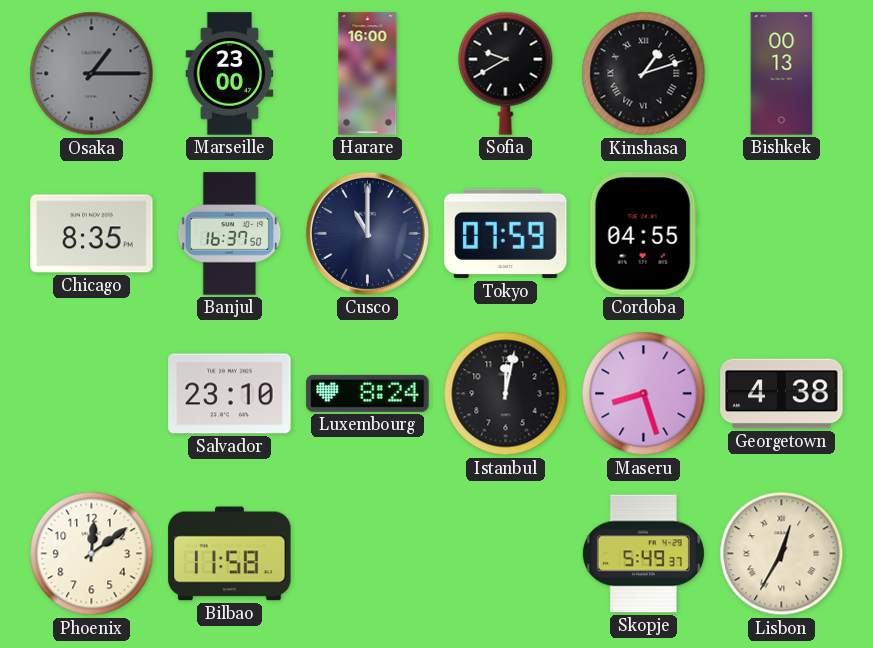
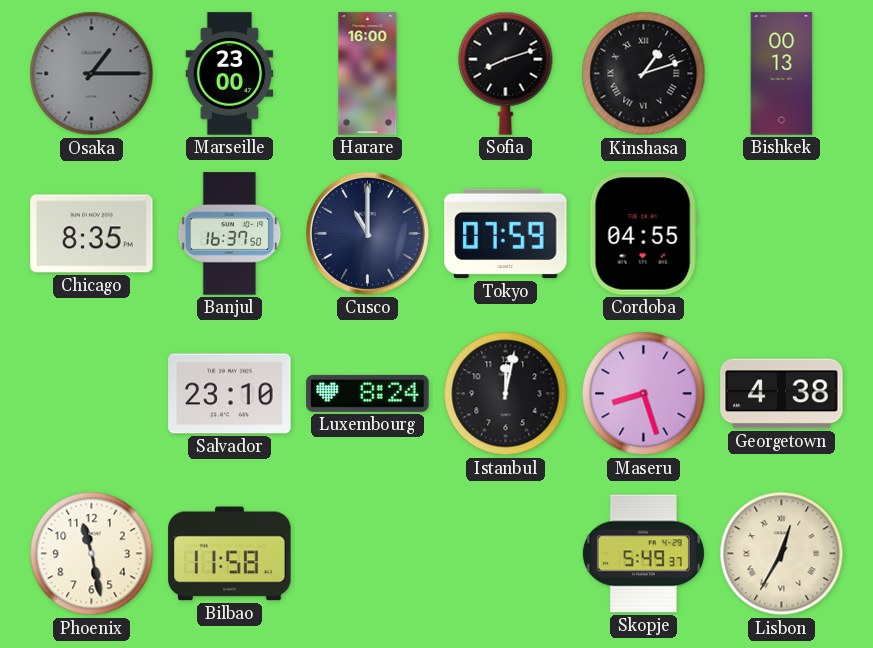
Sofia: 9:40 -> 8:12
Phoenix: 12:09 -> 11:28
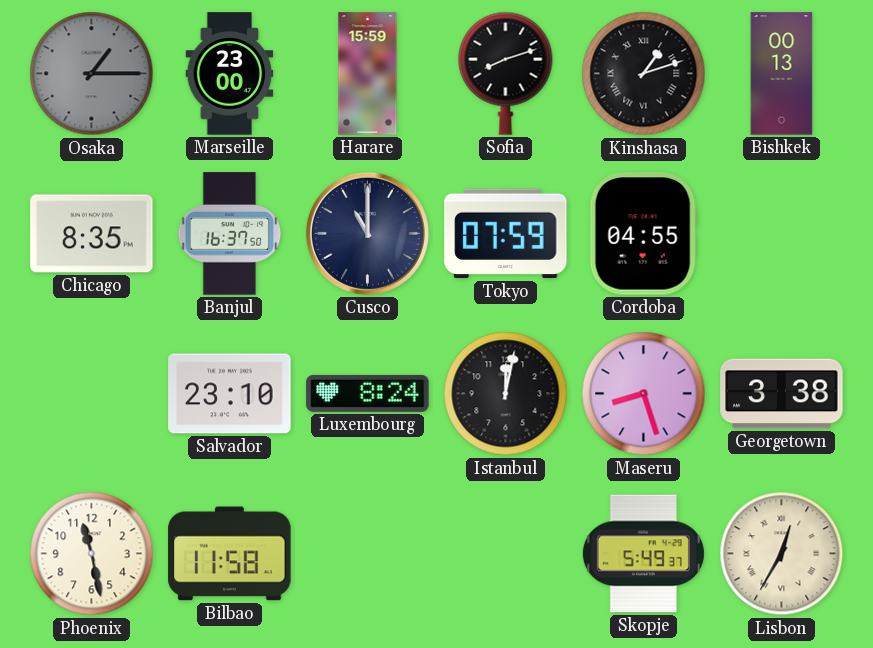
Harare: 16:00 -> 15:59
Georgetown: 4:38 -> 3:38
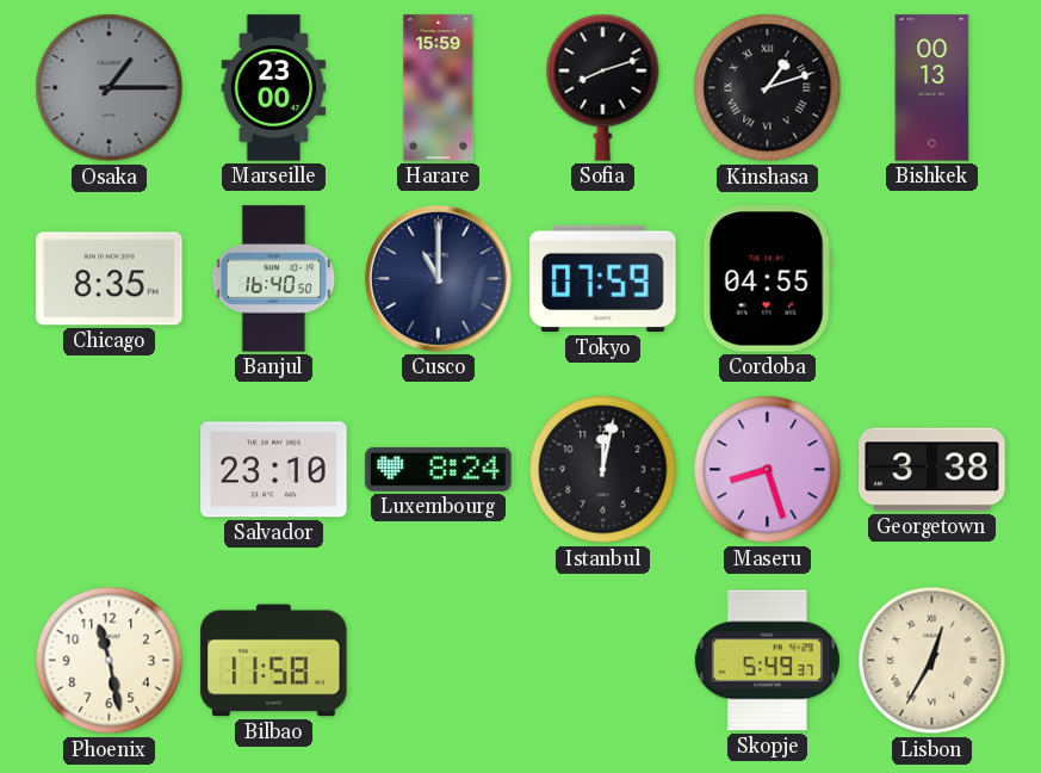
Banjul: 16:37 -> 16:40
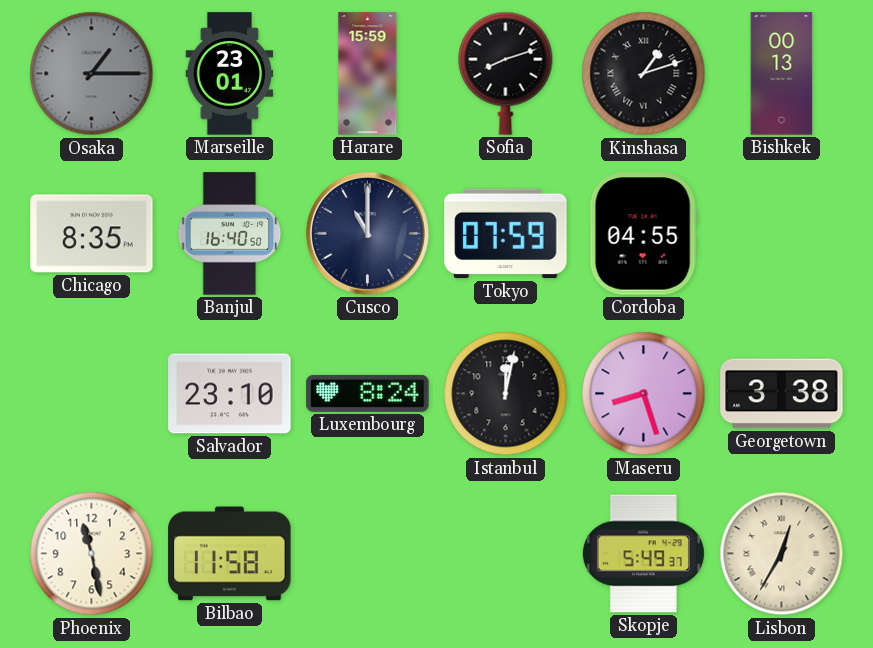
Marseille: 23:00 -> 23:01
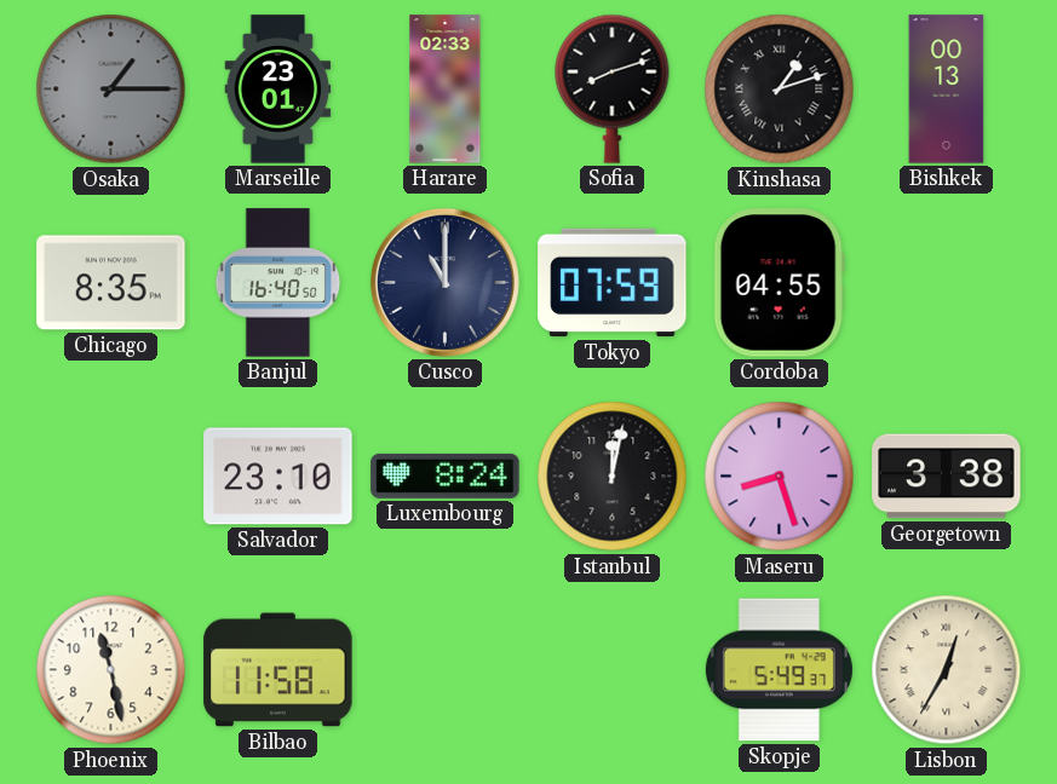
Harare: 15:59 -> 02:33
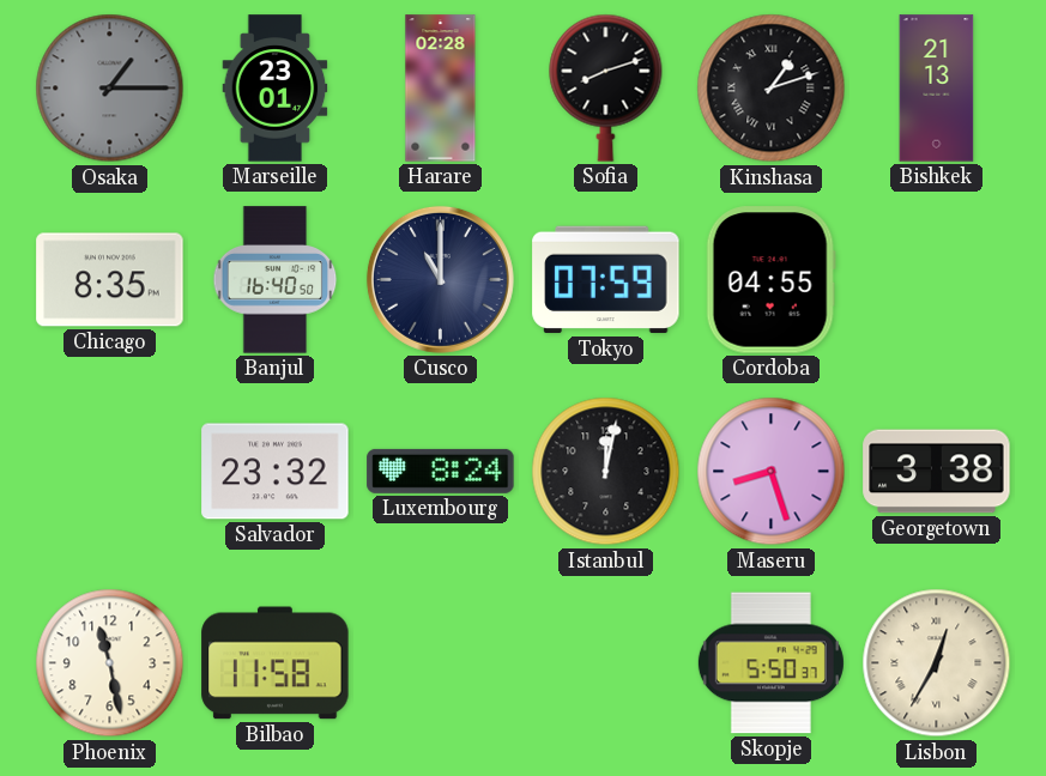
Harare: 02:33 -> 02:28
Bishkek: 00:13 -> 21:13
Salvador: 23:10 -> 23:32
Skopje: 5:49 -> 5:50
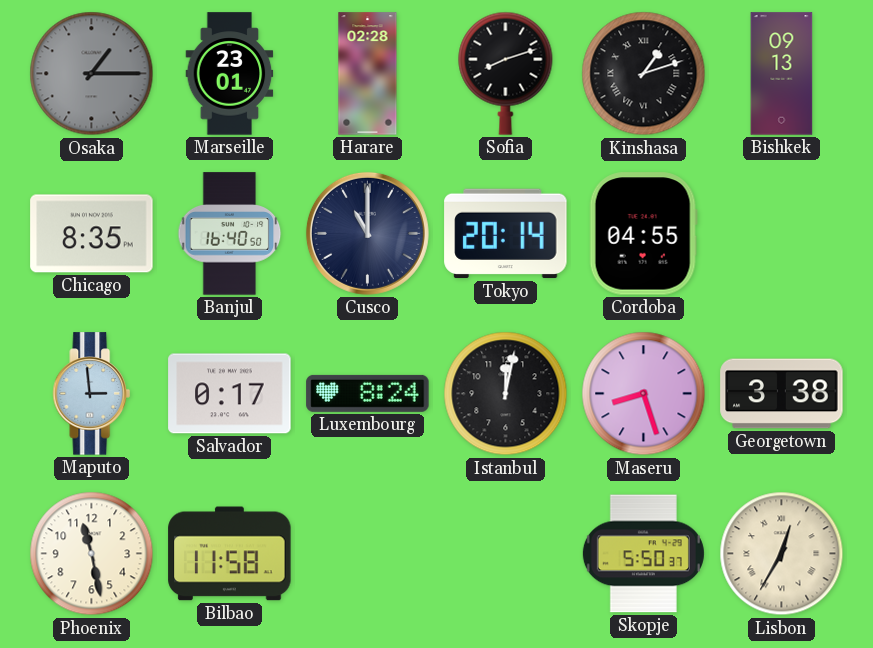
Bishkek: 21:13 -> 09:13
Tokyo: 07:59 -> 20:14
Maputo: none -> 2:59
Salvador: 23:32 -> 0:17
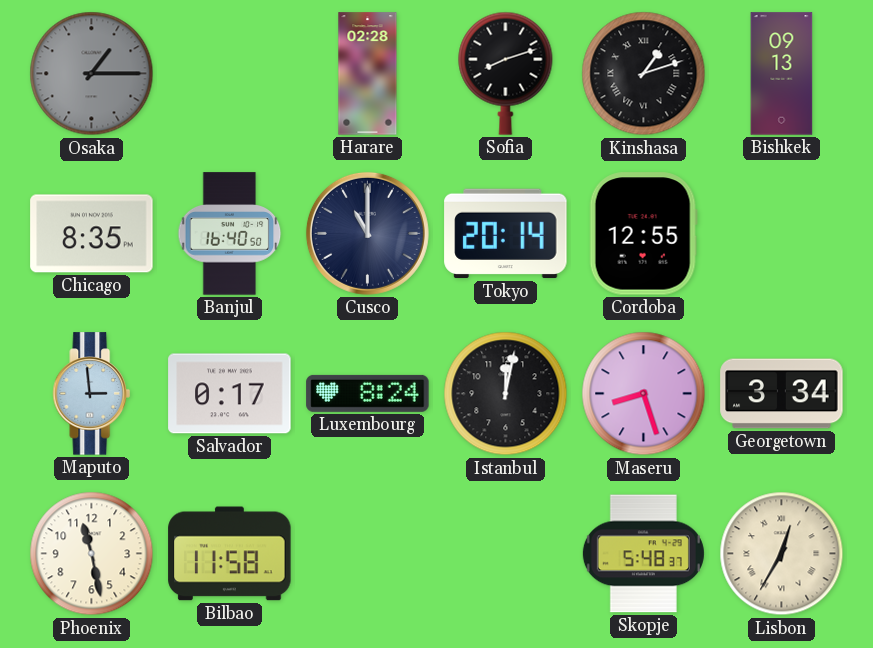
Marseille: 23:01 -> none
Cordoba: 04:55 -> 12:55
Georgetown: 3:38 -> 3:34
Skopje: 5:50 -> 5:48
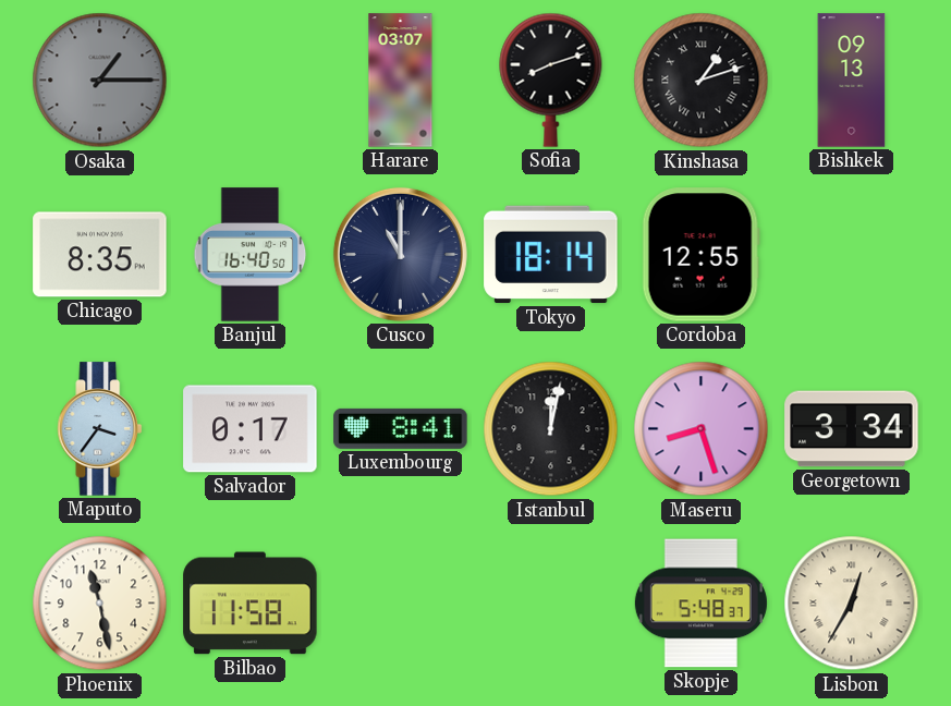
Harare: 02:28 -> 03:07
Tokyo: 20:14 -> 18:14
Maputo: 2:59 -> 3:36
Luxembourg: 8:24 -> 8:41
